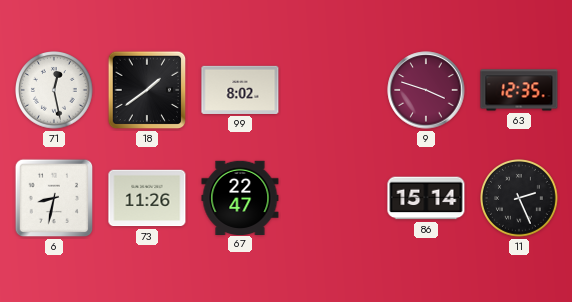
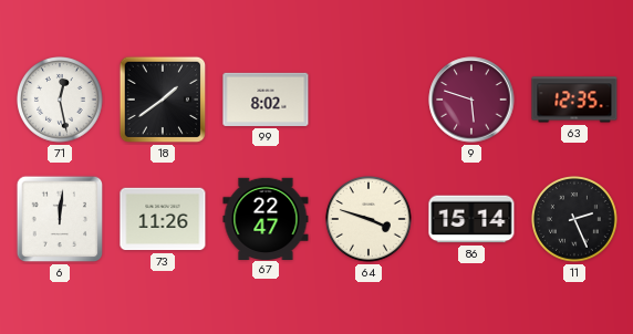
9: 3:48 -> 5:48
6: 8:32 -> 12:01
64: none -> 3:48
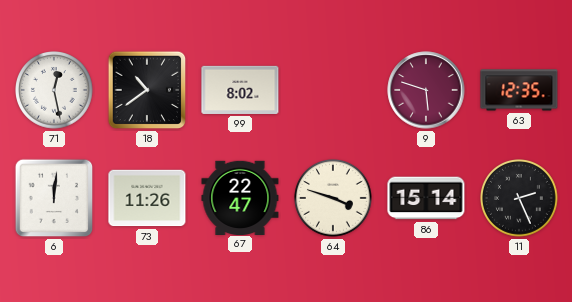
18: 1:39 -> 10:39
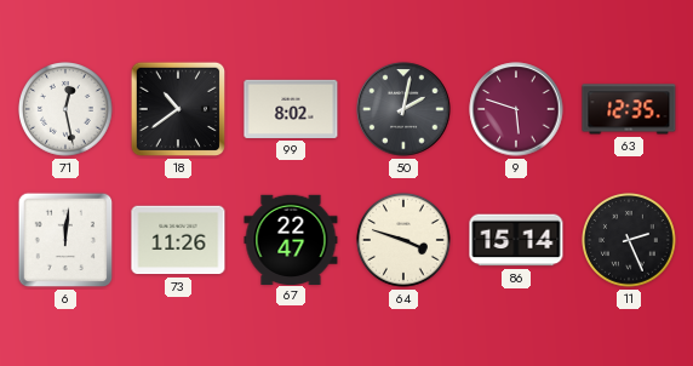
50: none -> 2:02
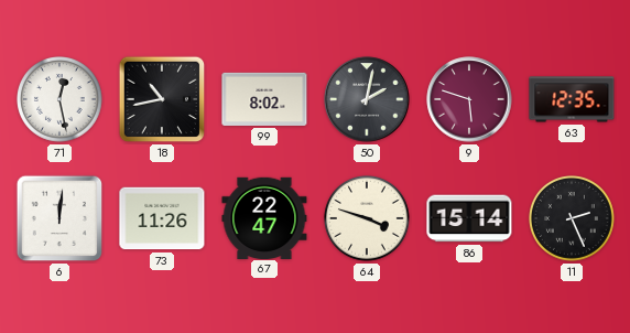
18: 10:39 -> 10:43
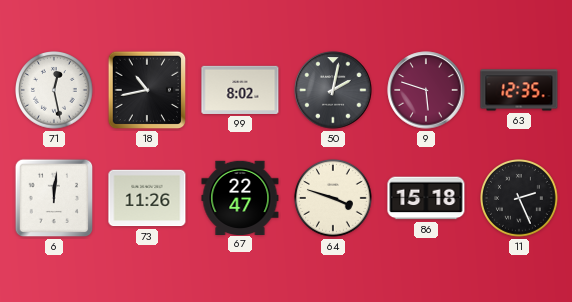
86: 15:14 -> 15:18
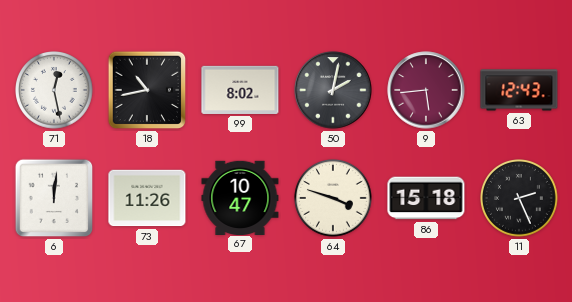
9: 5:48 -> 5:44
63: 12:35 -> 12:43
67: 22:47 -> 10:47
